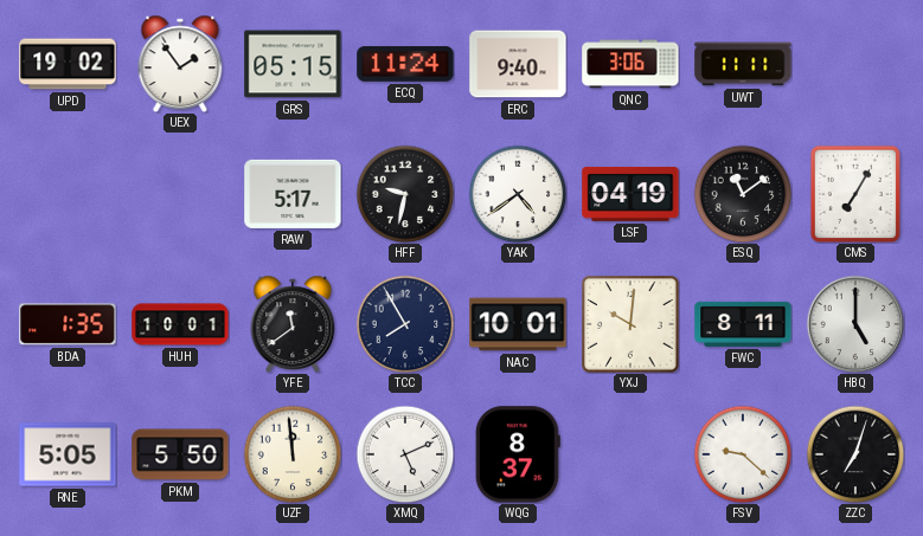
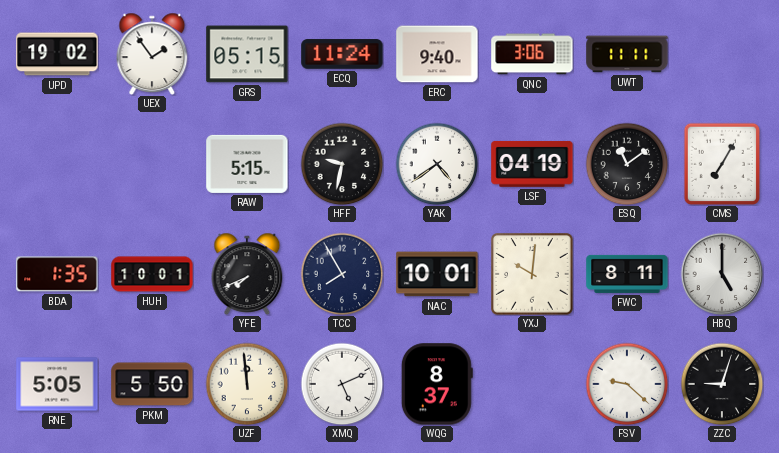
RAW: 5:17 -> 5:15
YFE: 11:39 -> 7:41
ZZC: 7:03 -> 9:03
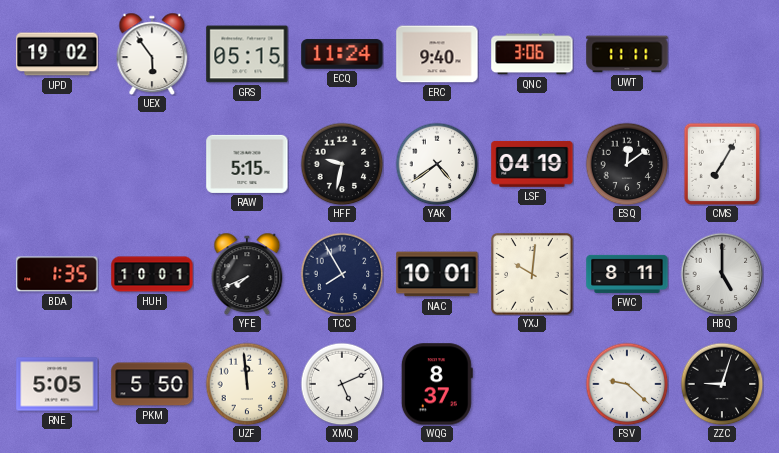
UEX: 1:54 -> 5:54
ESQ: 11:09 -> 12:09
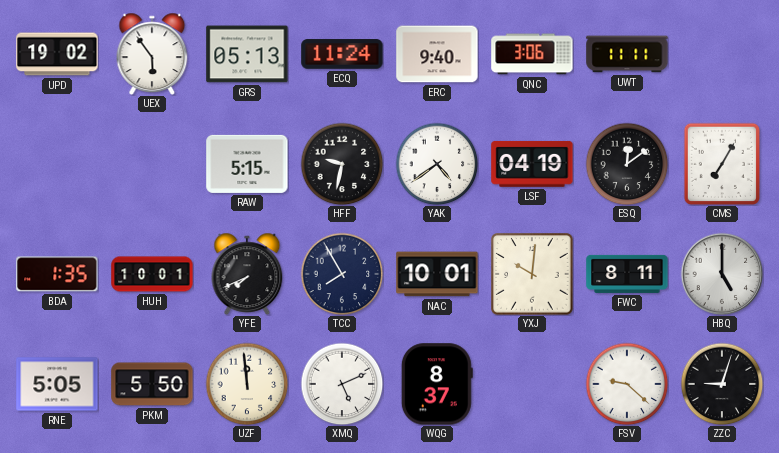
GRS: 05:15 -> 05:13
